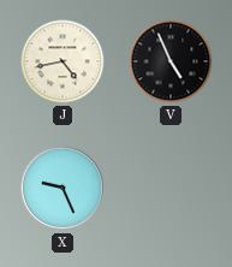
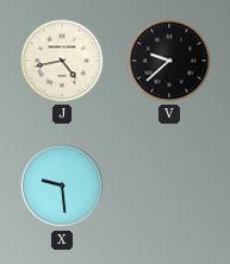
V: 4:56 -> 9:38
X: 9:26 -> 9:29
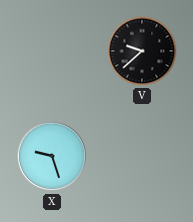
J: 4:43 -> none
X: 9:29 -> 9:27
